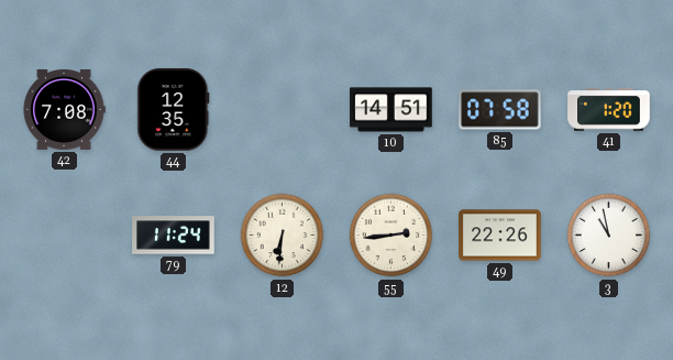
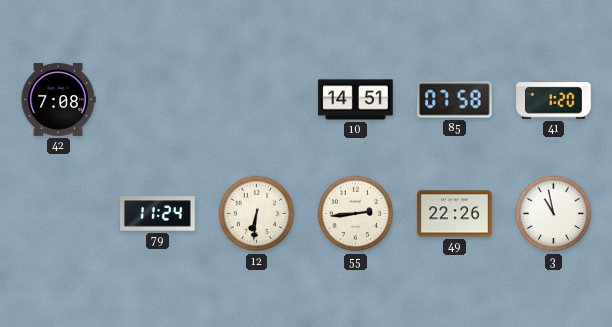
44: 12:35 -> none
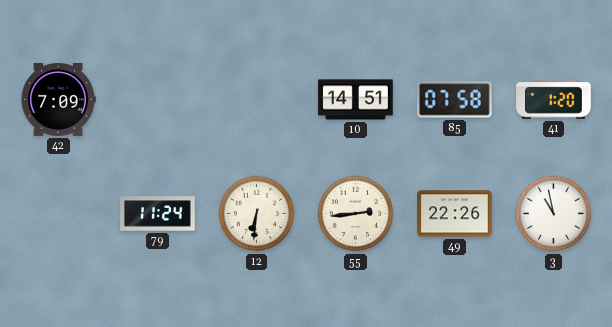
42: 7:08 -> 7:09
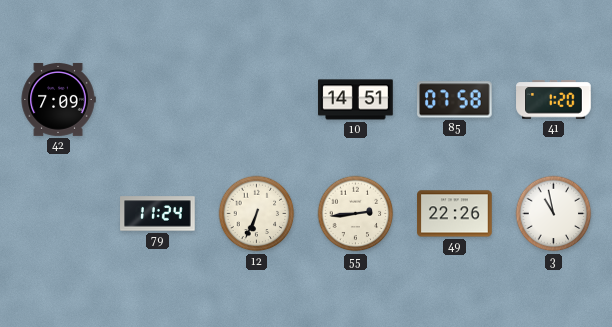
12: 6:31 -> 6:34
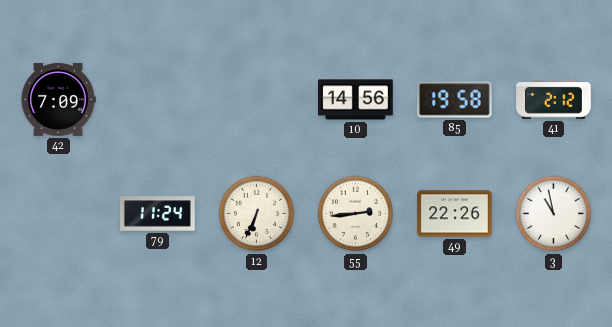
10: 14:51 -> 14:56
85: 07:58 -> 19:58
41: 1:20 -> 2:12
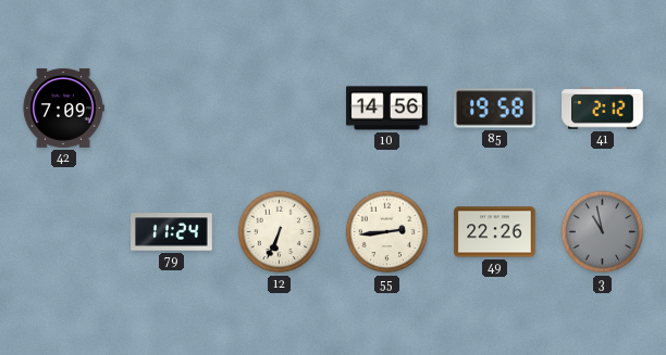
3 dial: white -> grey
